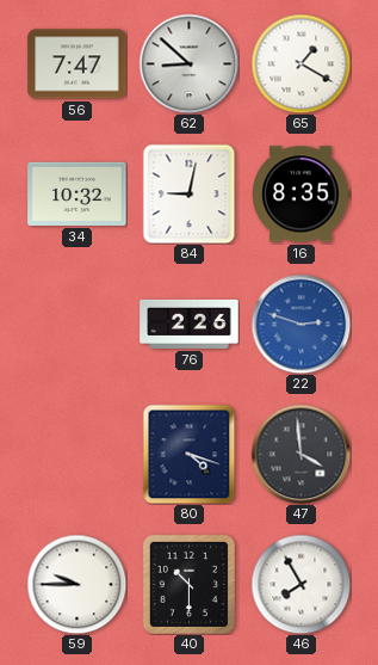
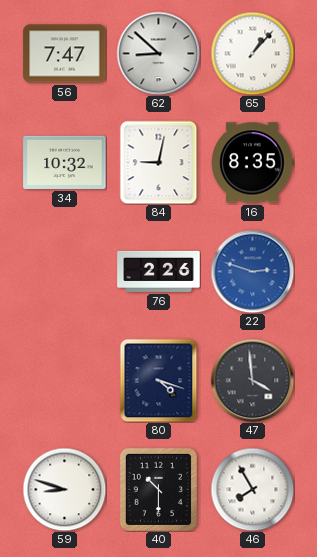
65: 1:20 -> 1:07
59: 9:45 -> 8:48
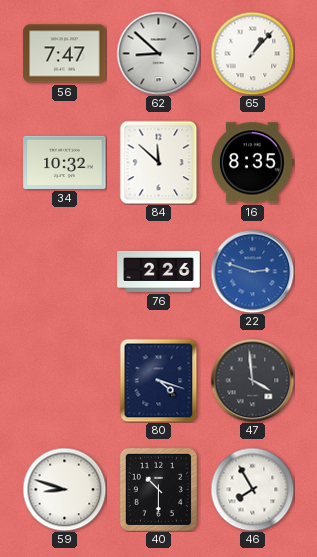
84: 9:02 -> 11:52
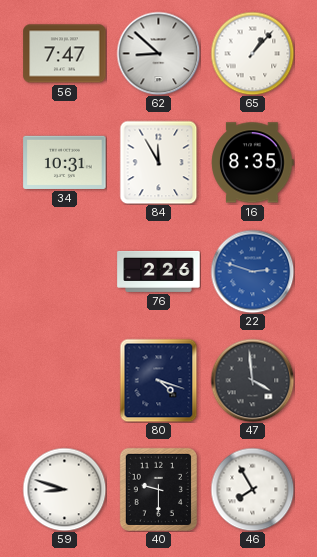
34: 10:32 -> 10:31
84: 11:52 -> 11:55
40: 10:30 -> 9:30
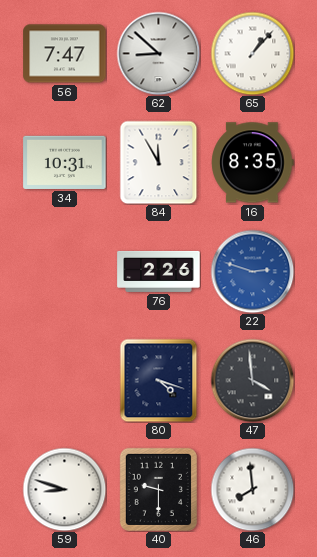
46: 7:55 -> 7:59
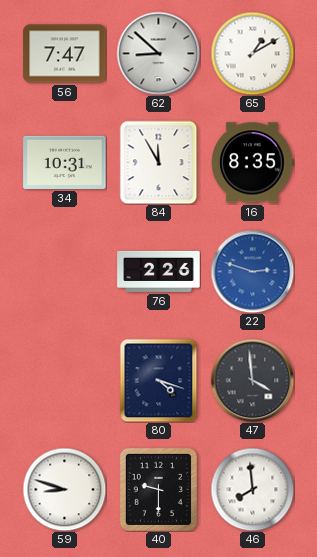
65: 1:07 -> 1:10
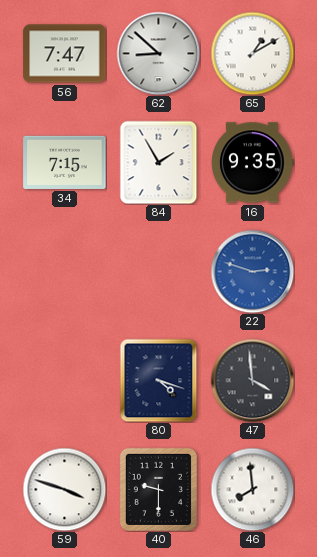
34: 10:31 -> 7:15
84: 11:55 -> 1:55
16: 8:35 -> 9:35
76: 2:26 -> none
59: 8:48 -> 3:48
